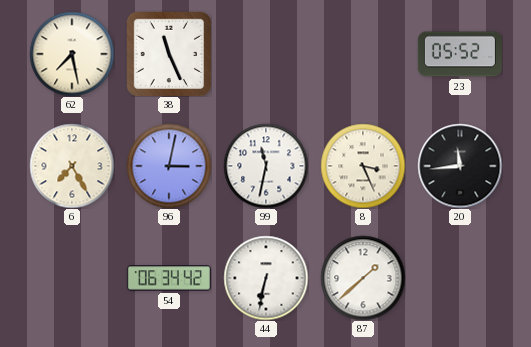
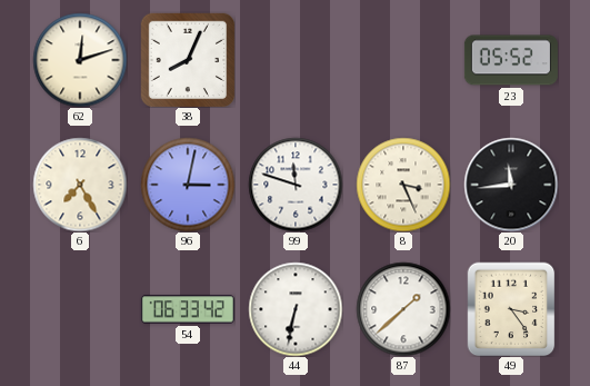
62: 7:28 -> 12:12
38: 11:26 -> 8:04
99: 11:32 -> 11:48
54: 06:34 -> 06:33
49: none -> 3:24
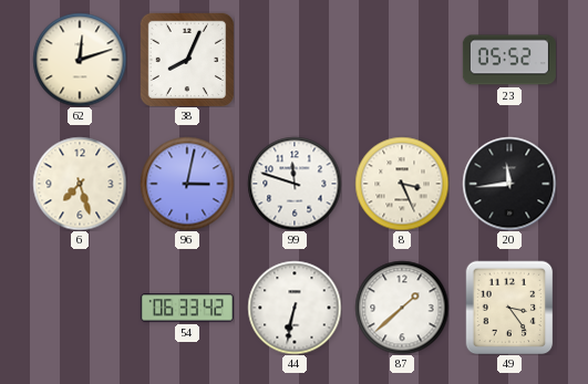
6: 7:25 -> 7:27
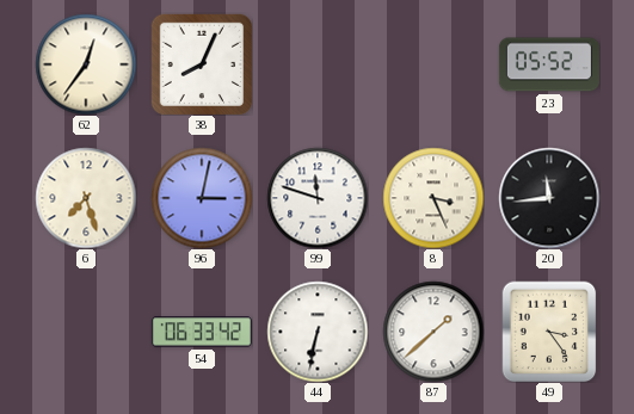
62: 12:12 -> 12:36
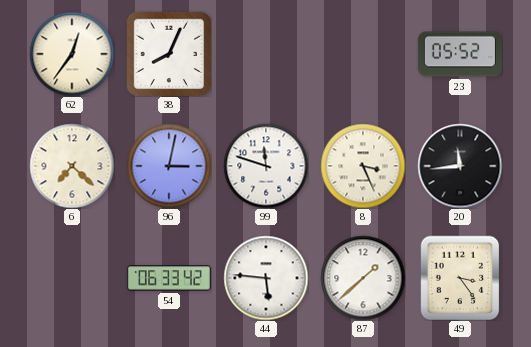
6: 7:27 -> 7:22
44: 6:32 -> 5:46
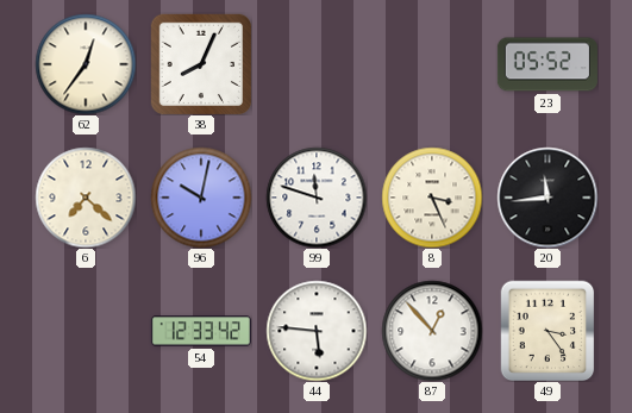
96: 3:02 -> 10:02
54: 06:33 -> 12:33
87: 1:38 -> 12:53
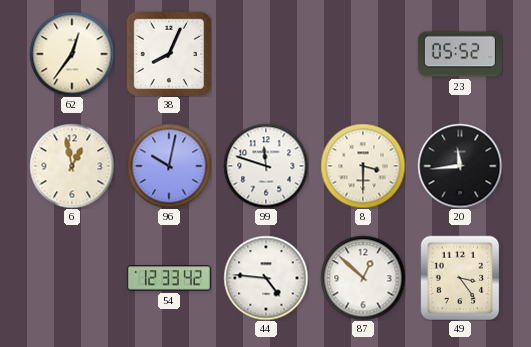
6: 7:22 -> 12:58
8: 3:26 -> 3:30
44: 5:46 -> 4:46
87: 12:53 -> 12:52
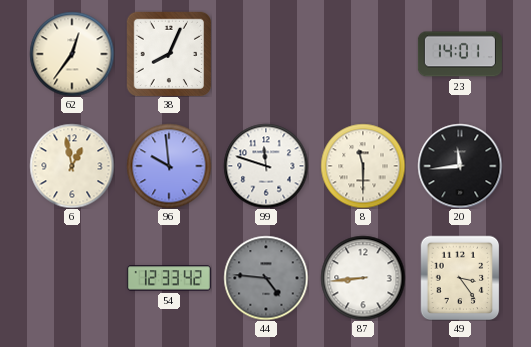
23: 05:52 -> 14:01
96: 10:02 -> 9:59
8: 3:30 -> 11:30
44 dial: white -> grey
87: 12:52 -> 8:44
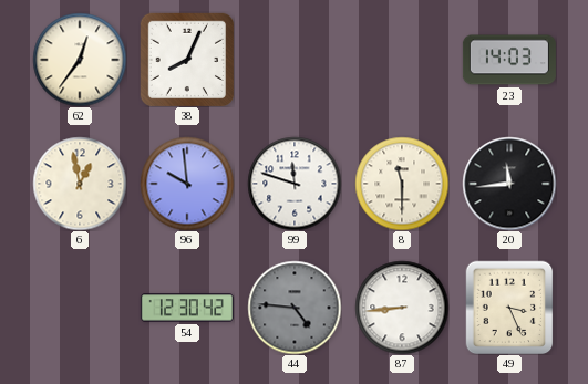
23: 14:01 -> 14:03
54: 12:33 -> 12:30
49: 3:24 -> 3:26
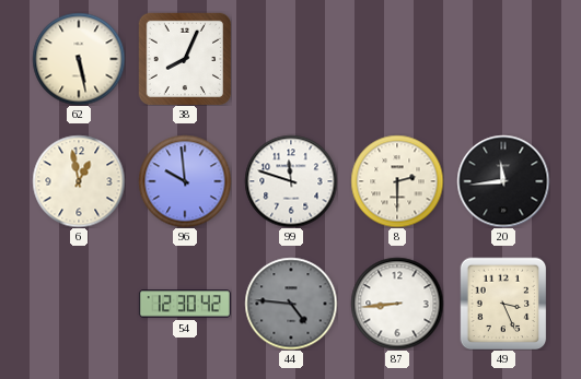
62: 12:36 -> 5:28
23: 14:03 -> none
8: 11:30 -> 2:30
